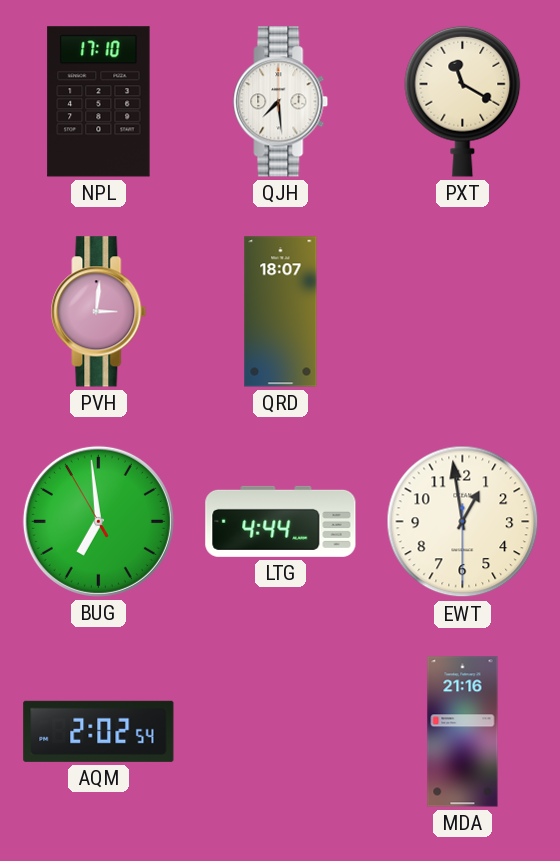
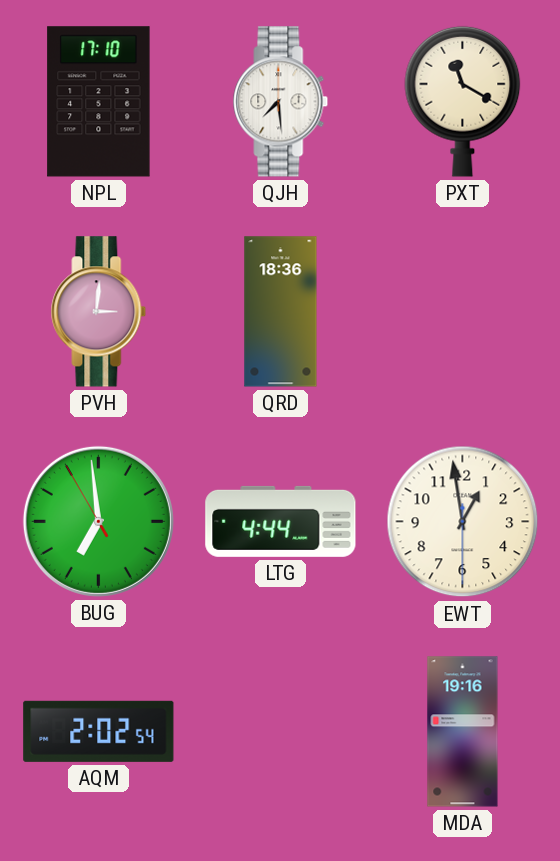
QRD: 18:07 -> 18:36
MDA: 21:16 -> 19:16
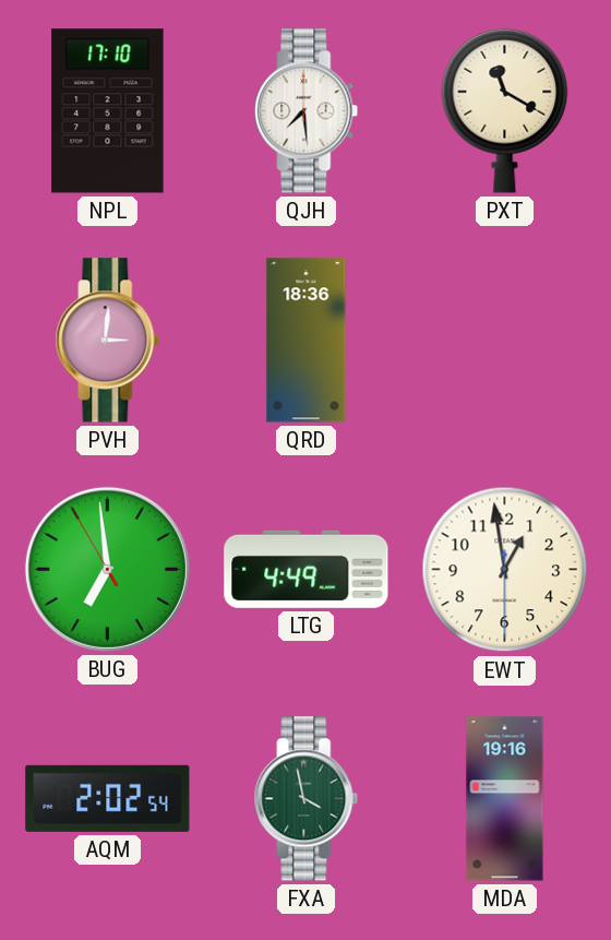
LTG: 4:44 -> 4:49
FXA: none -> 3:58
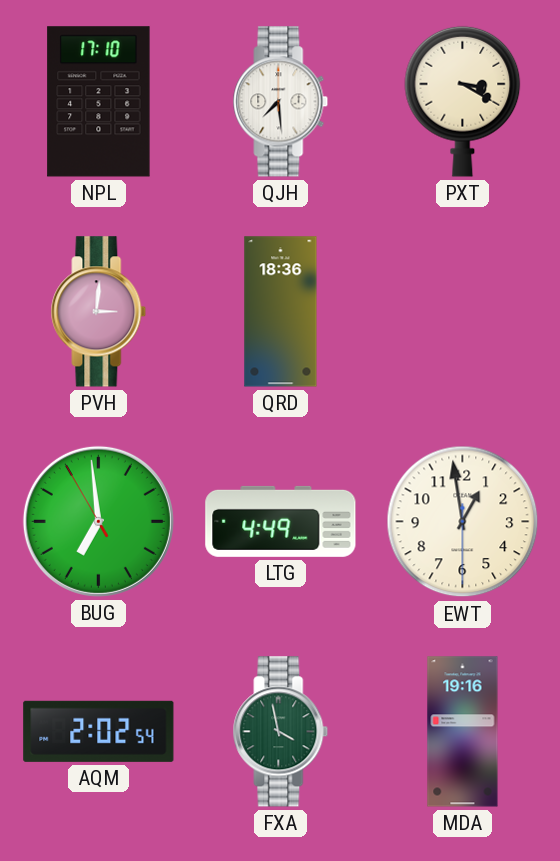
PXT: 11:20 -> 3:20
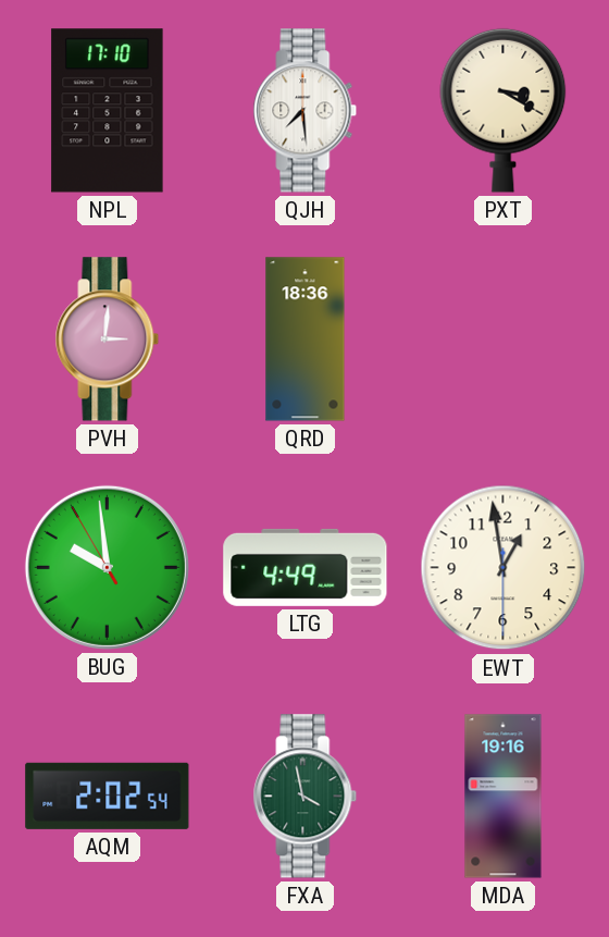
BUG: 6:58 -> 9:58
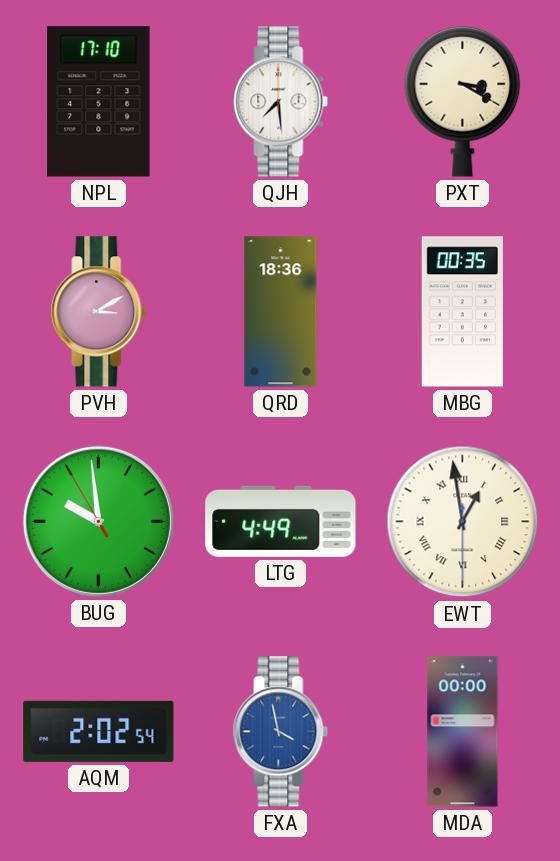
PVH: 3:01 -> 3:10
MBG: none -> 00:35
EWT numerals: Arabic -> Roman
FXA dial: green -> blue
MDA: 19:16 -> 00:00
